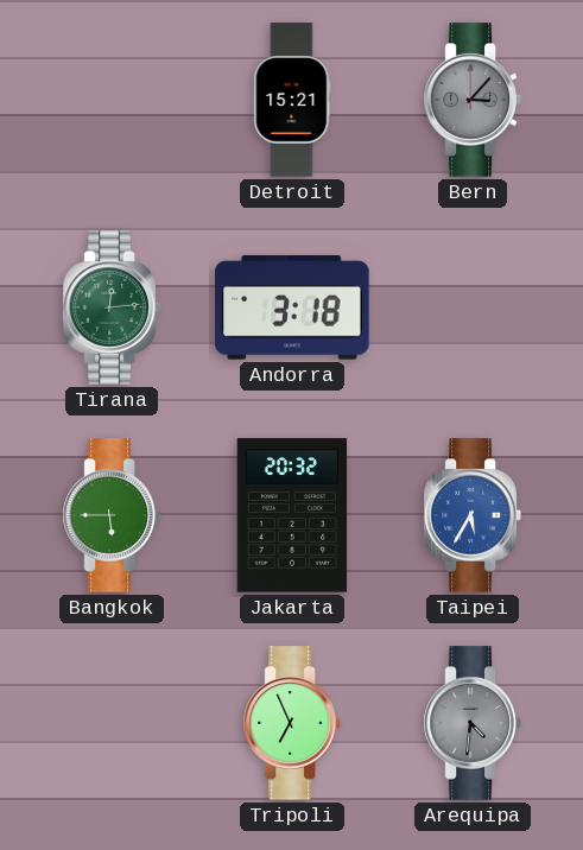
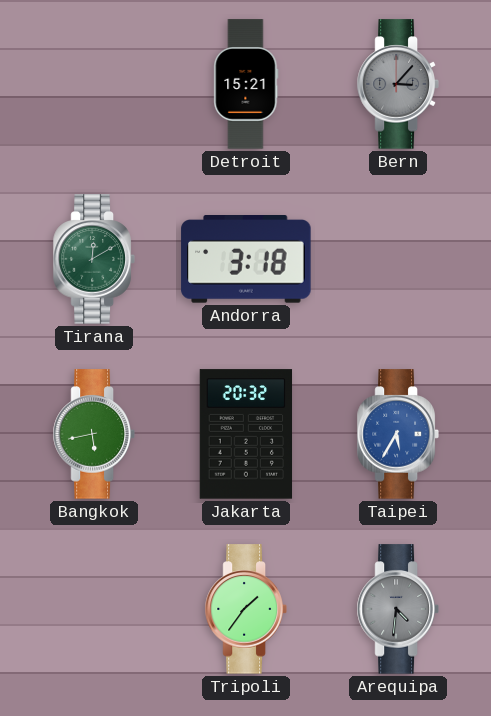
Tirana: 12:14 -> 12:10
Bangkok: 5:45 -> 5:43
Tripoli: 6:56 -> 1:36
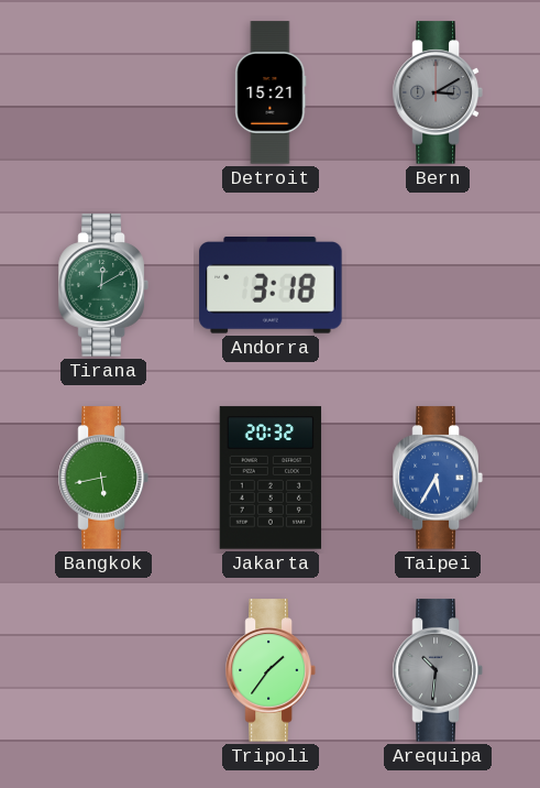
Bern: 3:07 -> 3:10
Arequipa: 4:31 -> 10:31
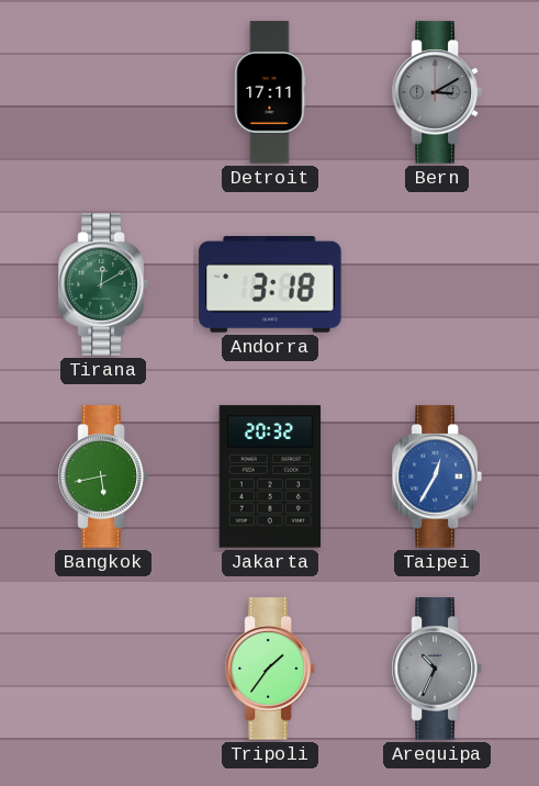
Detroit: 15:21 -> 17:11
Taipei: 5:35 -> 12:35
Arequipa: 10:31 -> 10:34
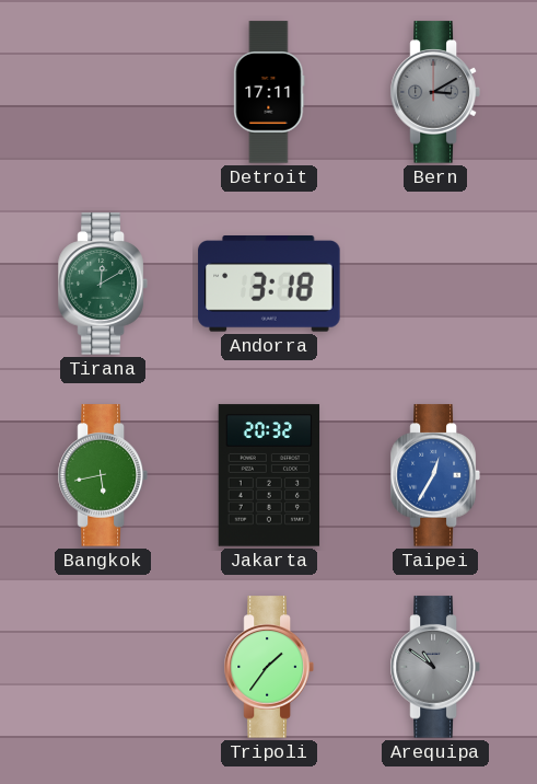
Arequipa: 10:34 -> 10:51
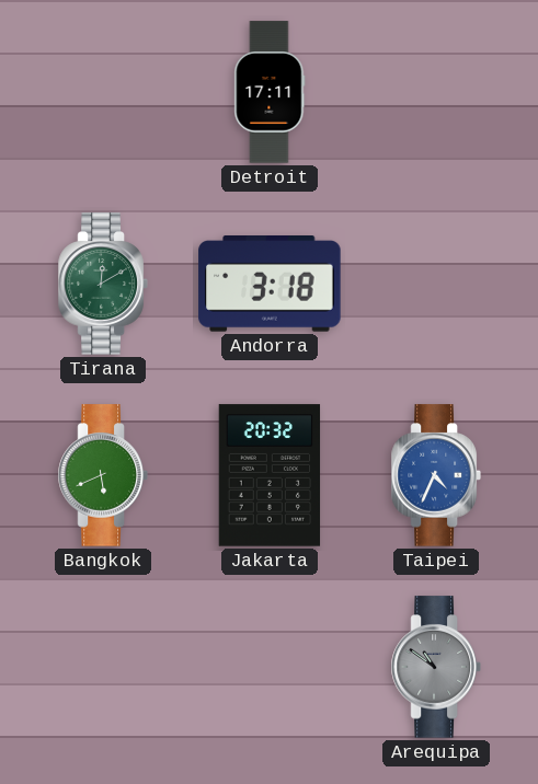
Bern: 3:10 -> none
Bangkok: 5:43 -> 5:41
Taipei: 12:35 -> 4:34
Tripoli: 1:36 -> none
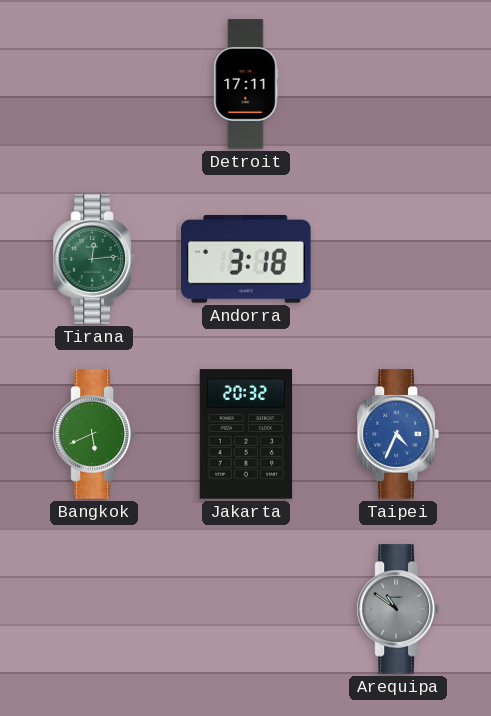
Tirana: 12:10 -> 12:14
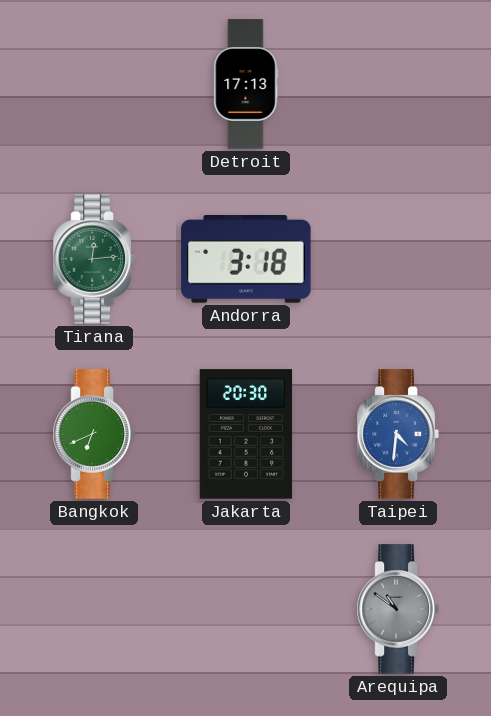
Detroit: 17:11 -> 17:13
Bangkok: 5:41 -> 6:41
Jakarta: 20:32 -> 20:30
Taipei: 4:34 -> 4:31
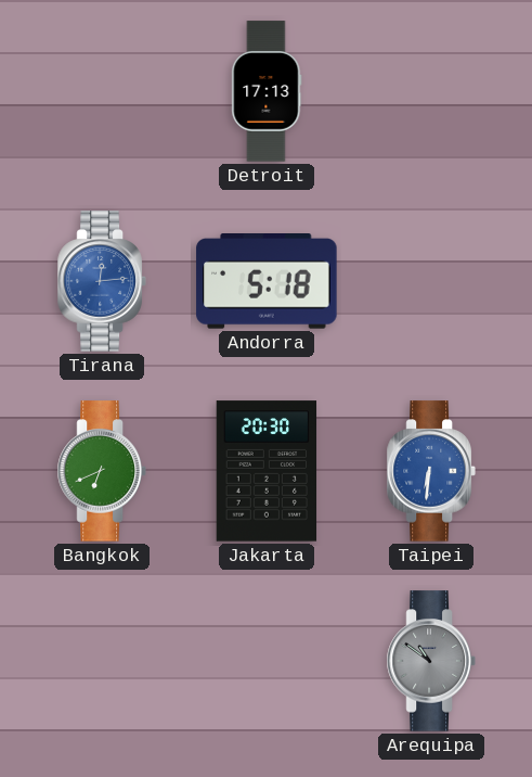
Tirana dial: green -> blue
Andorra: 3:18 -> 5:18
Taipei: 4:31 -> 6:31
